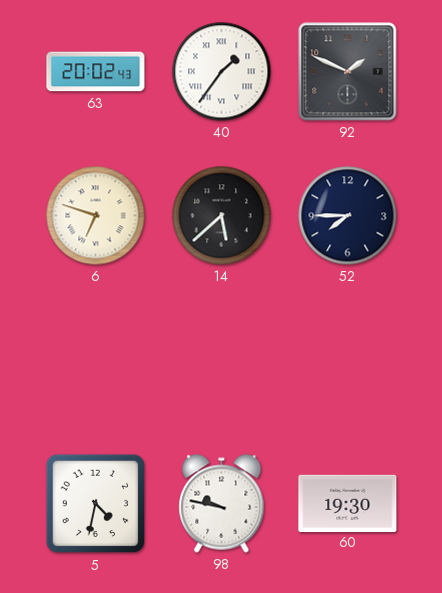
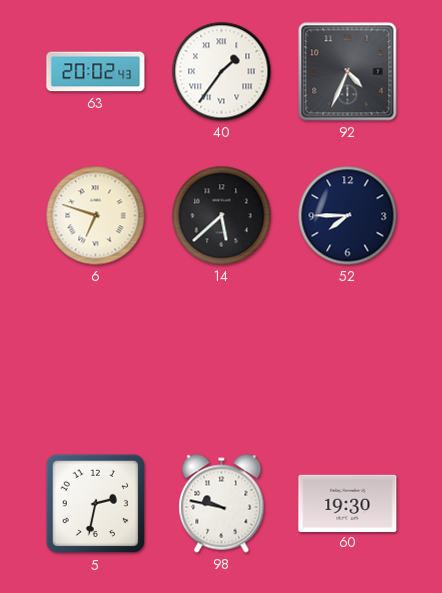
92: 1:49 -> 4:34
5: 4:32 -> 2:32
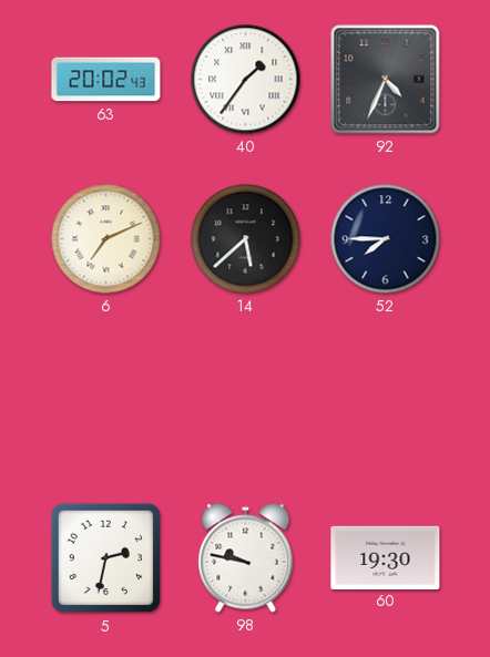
6: 6:48 -> 7:11
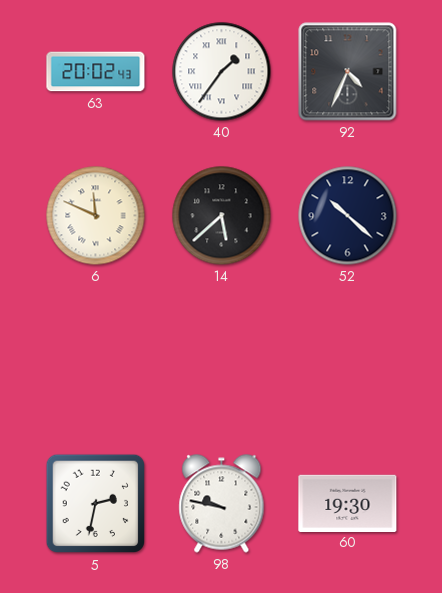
6: 7:11 -> 11:49
52: 7:45 -> 10:22
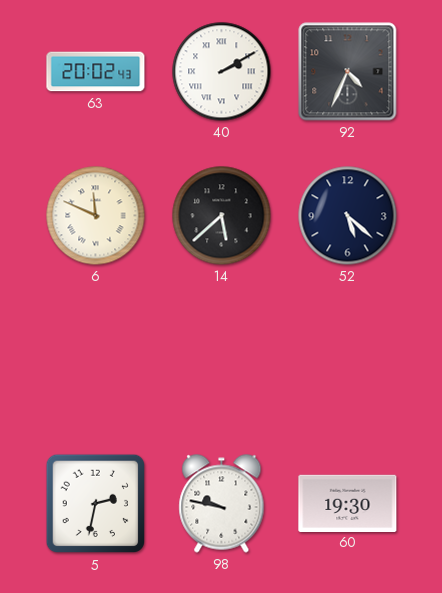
40: 1:36 -> 2:10
52: 10:22 -> 5:22
